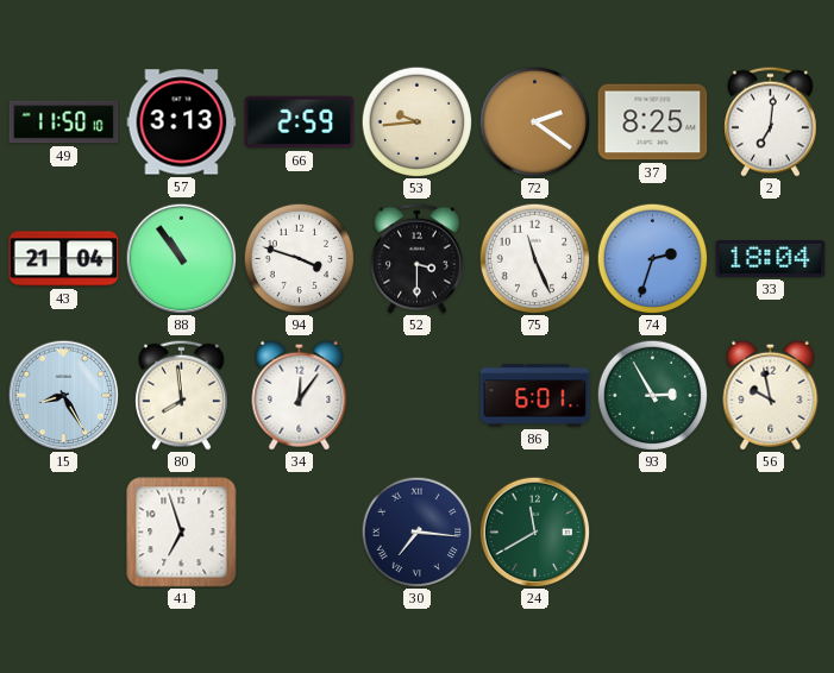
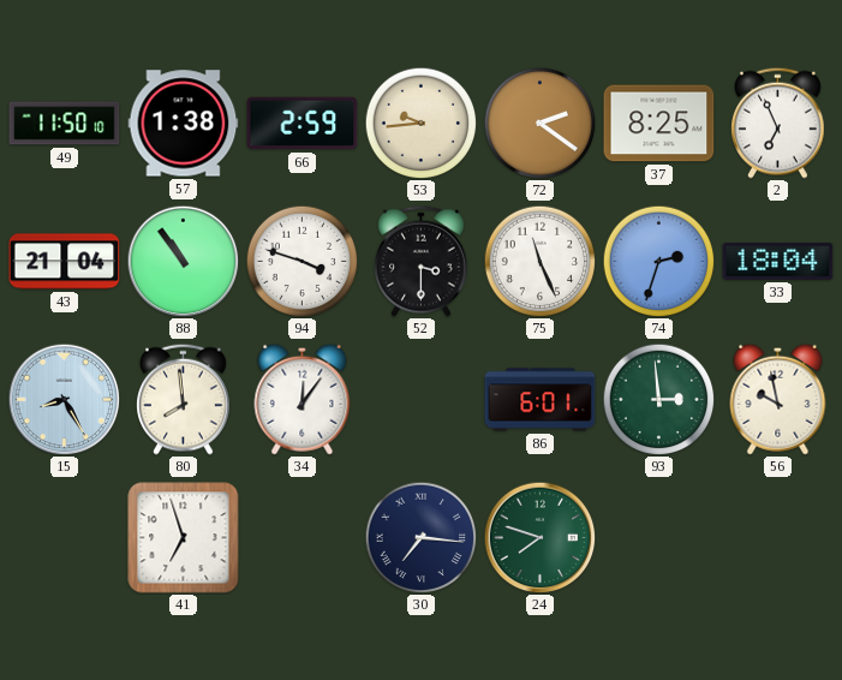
57: 3:13 -> 1:38
2: 7:01 -> 6:56
93: 2:55 -> 2:59
24: 11:40 -> 7:48
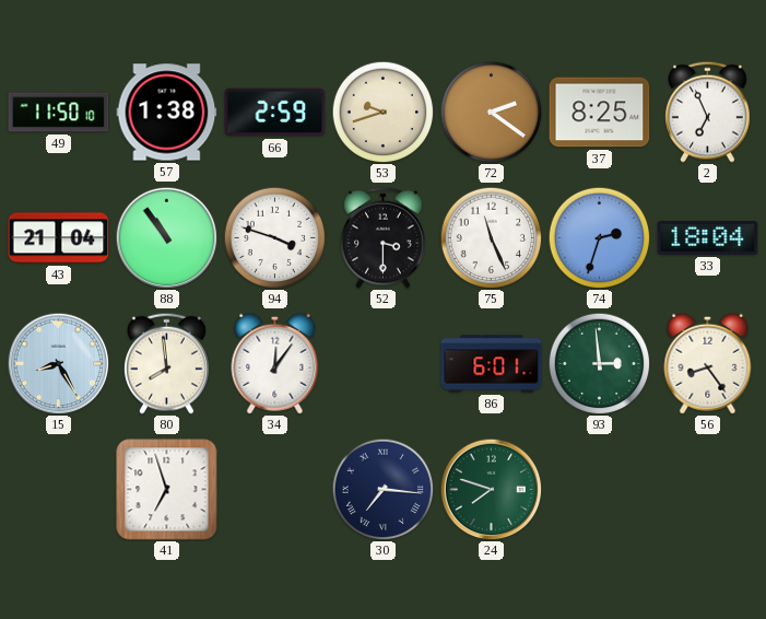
53: 9:44 -> 9:42
56: 9:58 -> 8:24
